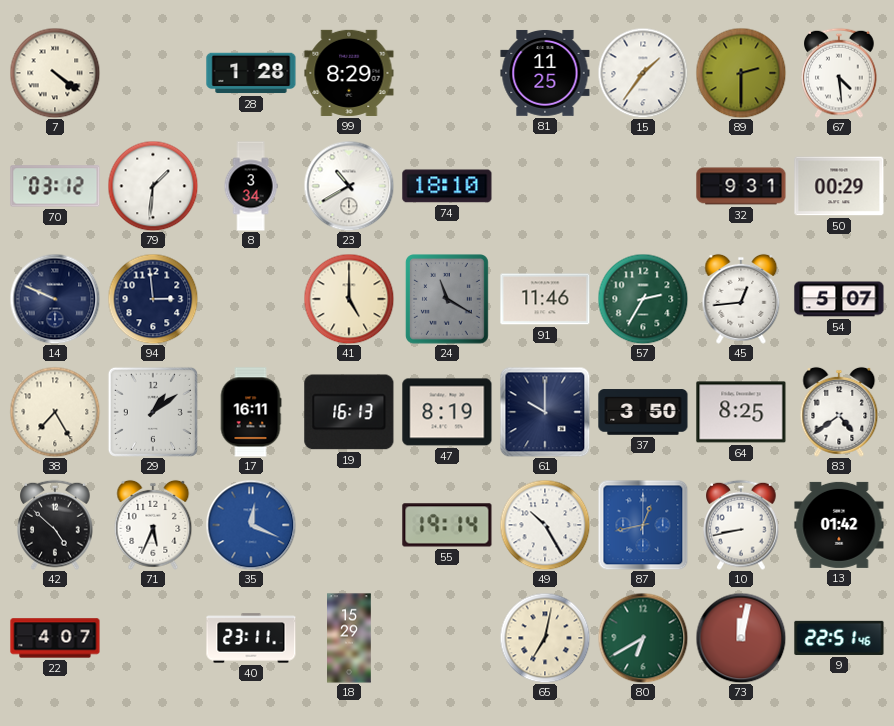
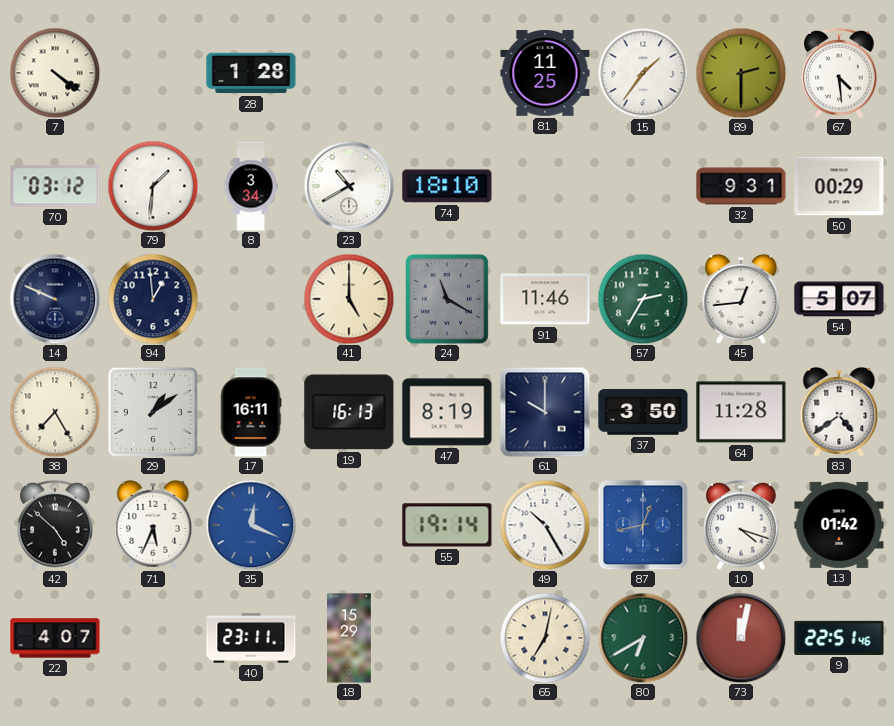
99: 8:29 -> none
94: 2:59 -> 12:59
64: 8:25 -> 11:28
10: 8:43 -> 4:18
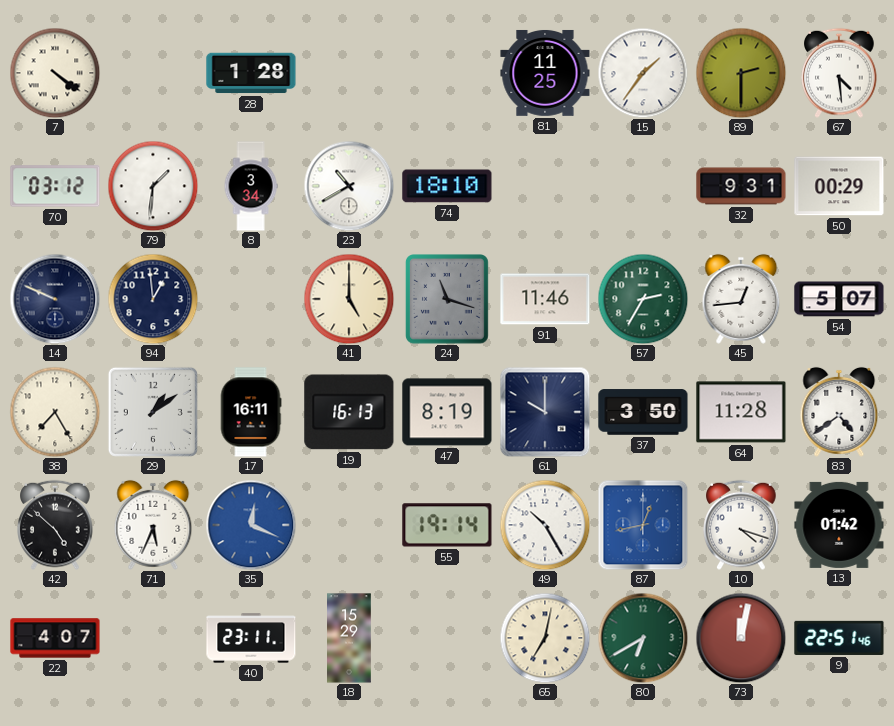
24: 11:20 -> 11:18
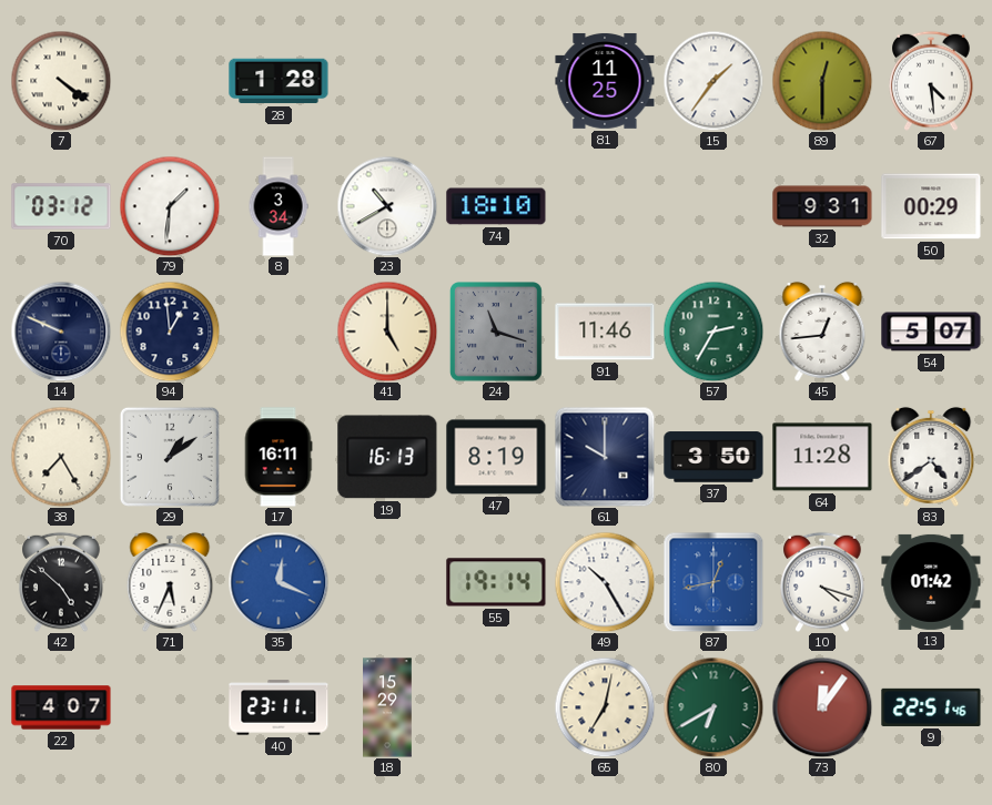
89: 2:30 -> 12:30
73: 12:02 -> 12:06
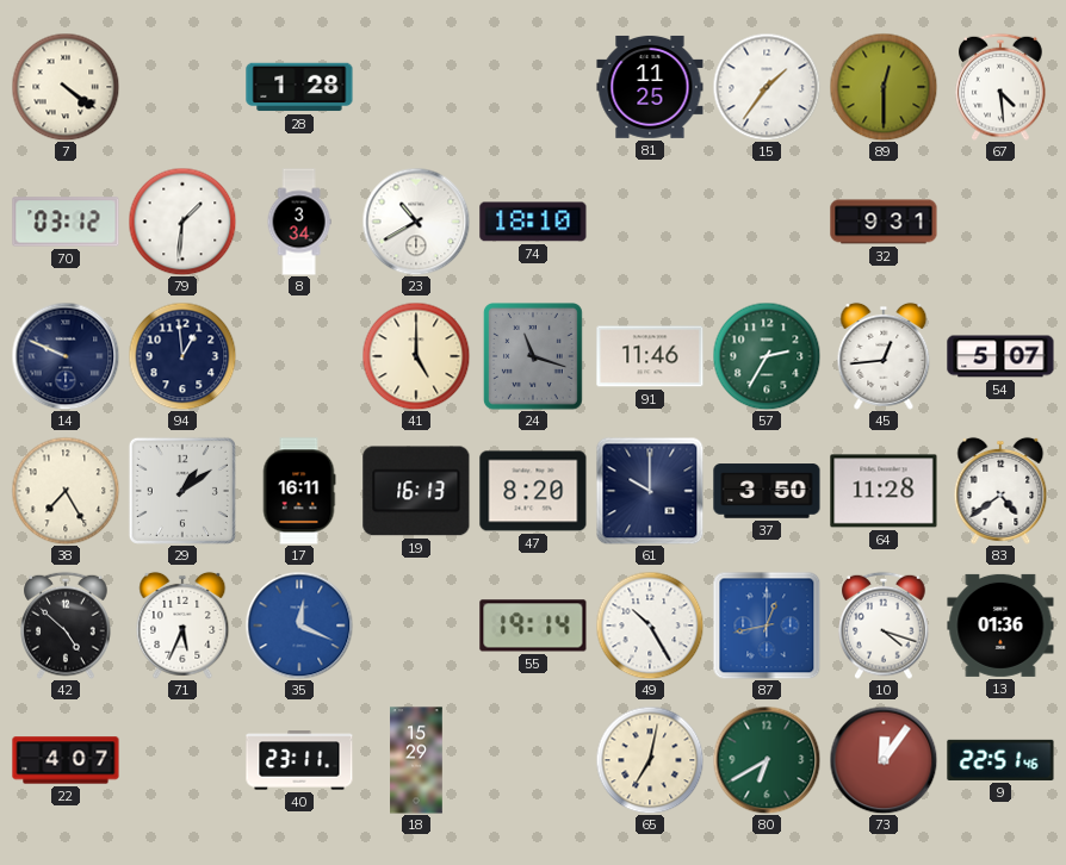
50: 00:29 -> none
47: 8:19 -> 8:20
13: 01:42 -> 01:36
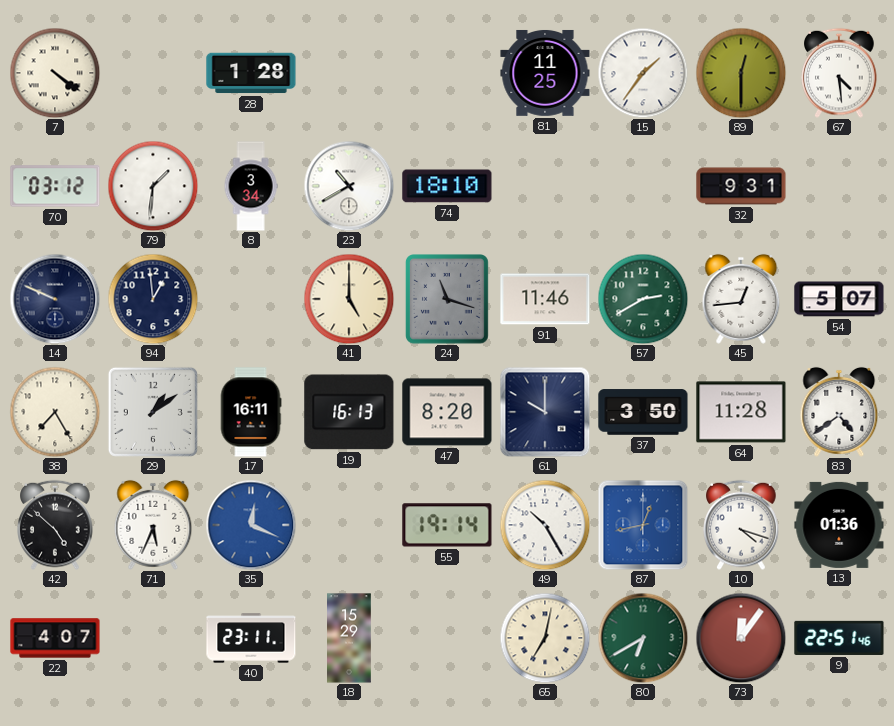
57: 2:35 -> 2:40
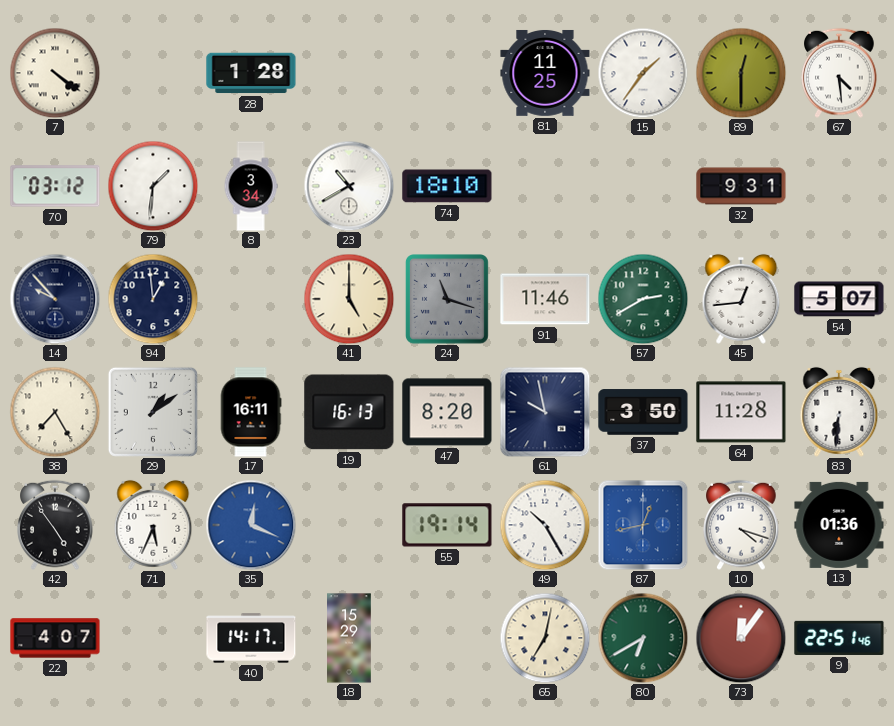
14: 9:49 -> 9:53
61: 10:00 -> 9:58
83: 4:39 -> 6:31
42: 4:52 -> 4:54
40: 23:11 -> 14:17
